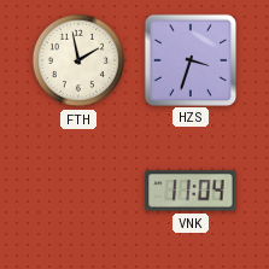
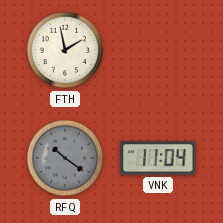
HZS: 3:33 -> none
RFQ: none -> 10:21
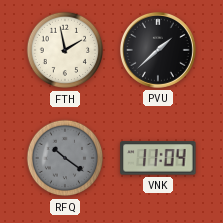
PVU: none -> 1:38
